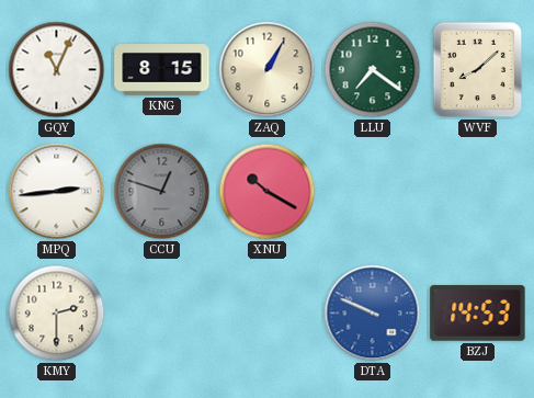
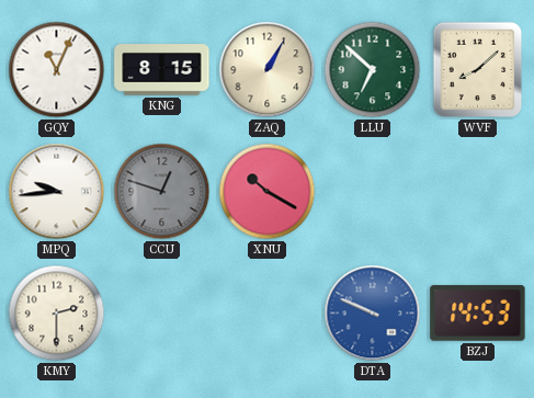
LLU: 7:21 -> 6:52
MPQ: 2:44 -> 9:44
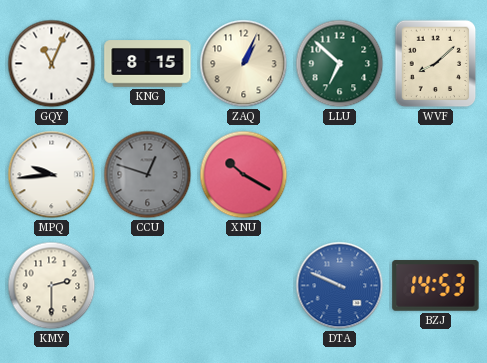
ZAQ: 1:05 -> 1:04
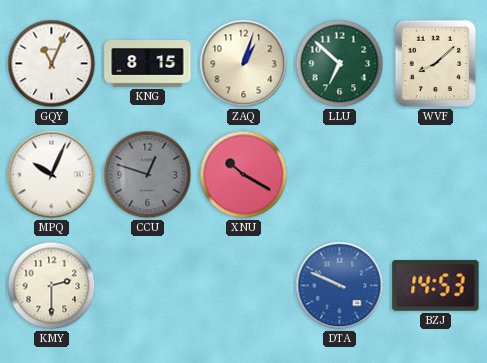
ZAQ: 1:04 -> 1:03
MPQ: 9:44 -> 10:04
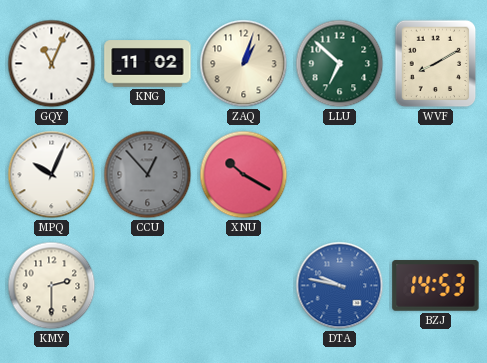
KNG: 8:15 -> 11:02
WVF: 8:08 -> 8:10
CCU: 12:48 -> 12:53
DTA: 9:49 -> 9:47
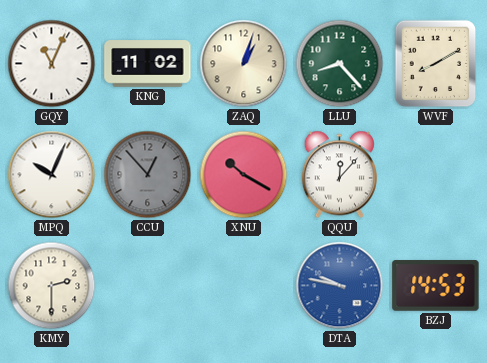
LLU: 6:52 -> 8:23
QQU: none -> 12:07
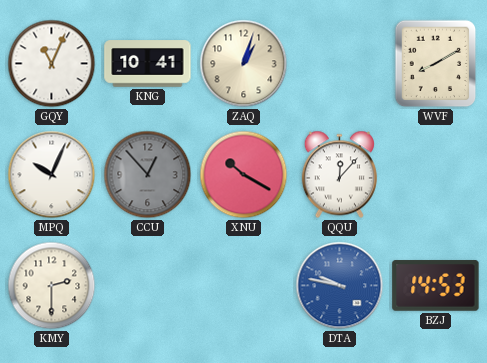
KNG: 11:02 -> 10:41
LLU: 8:23 -> none
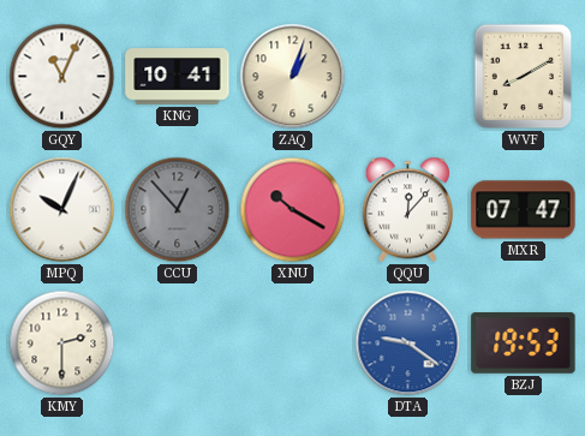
MXR: none -> 07:47
DTA: 9:47 -> 9:21
BZJ: 14:53 -> 19:53
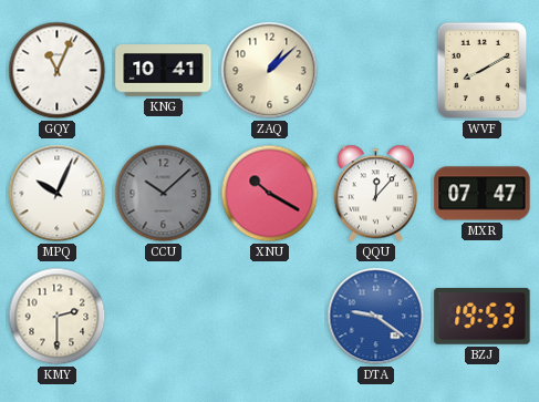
ZAQ: 1:03 -> 1:08
CCU: 12:53 -> 10:08
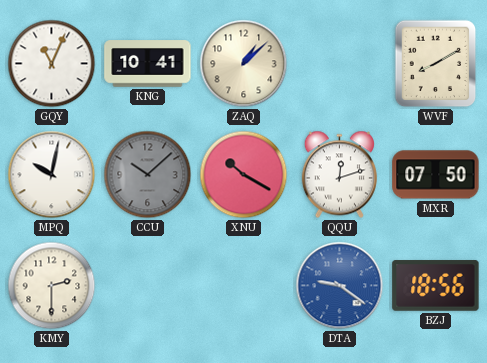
MPQ: 10:04 -> 10:02
QQU: 12:07 -> 12:12
MXR: 07:47 -> 07:50
BZJ: 19:53 -> 18:56
